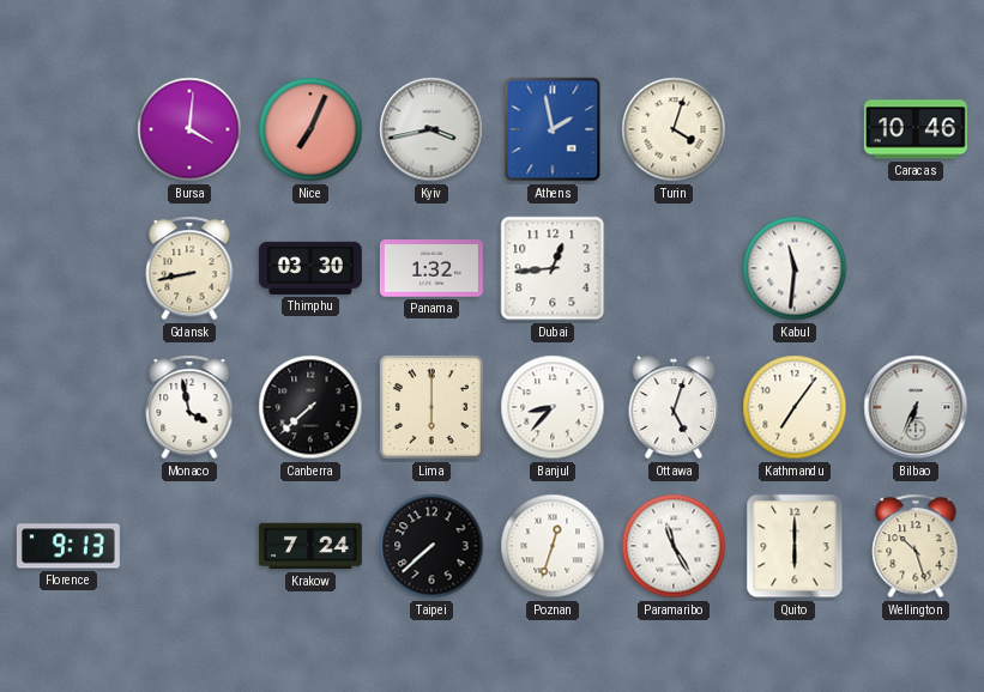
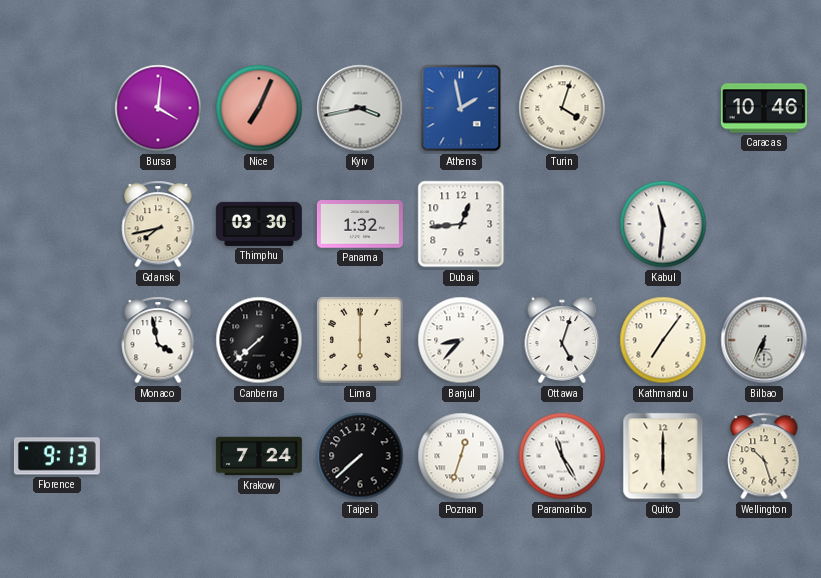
Gdansk: 8:43 -> 7:43
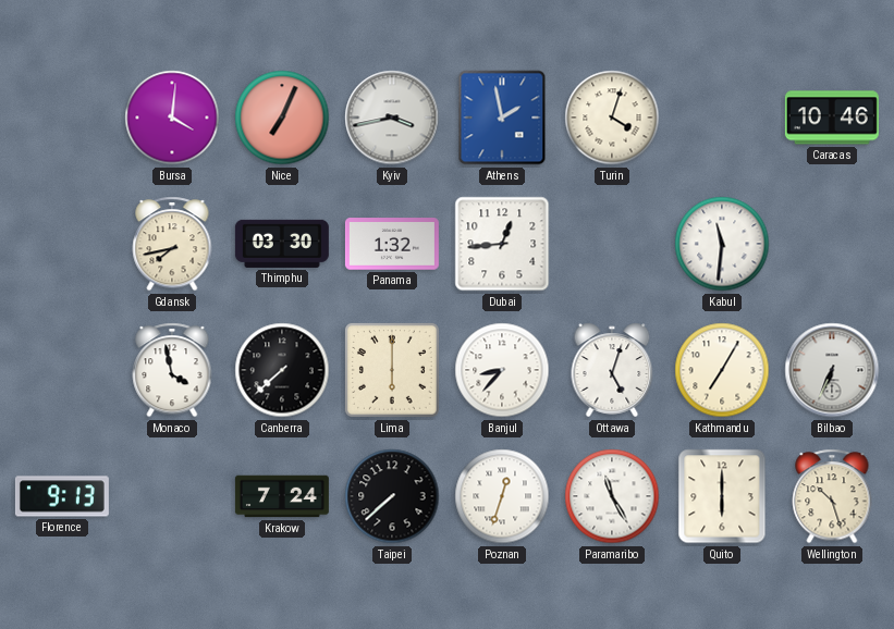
Kathmandu: 7:06 -> 7:05
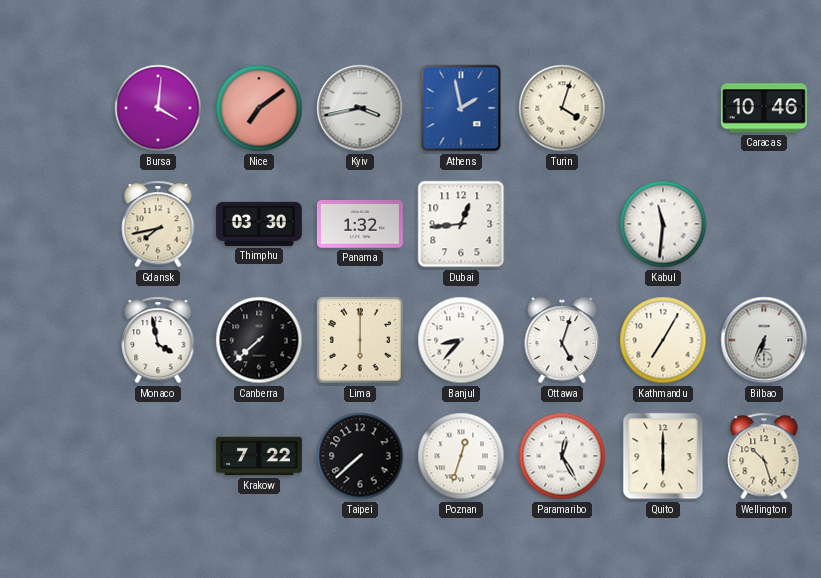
Nice: 7:04 -> 7:09
Florence: 9:13 -> none
Krakow: 7:24 -> 7:22
Paramaribo: 11:25 -> 12:25
